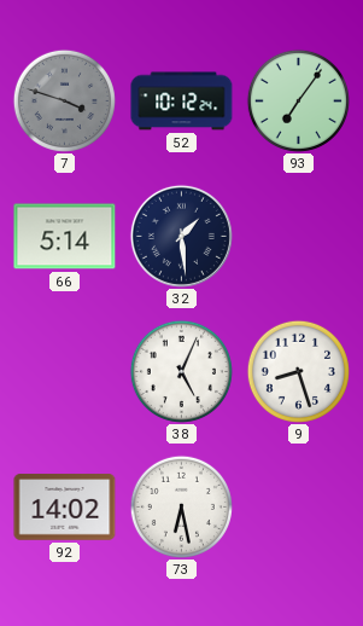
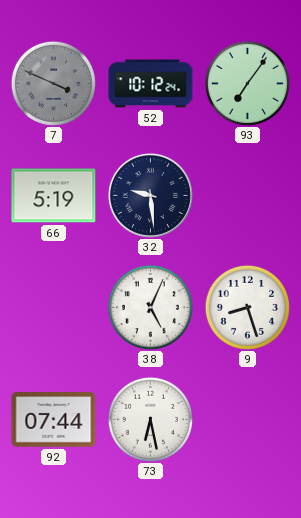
7: 3:48 -> 3:49
66: 5:14 -> 5:19
32: 1:29 -> 9:29
92: 14:02 -> 07:44
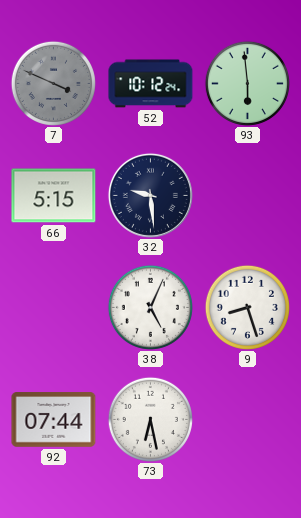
93: 7:06 -> 5:59
66: 5:19 -> 5:15
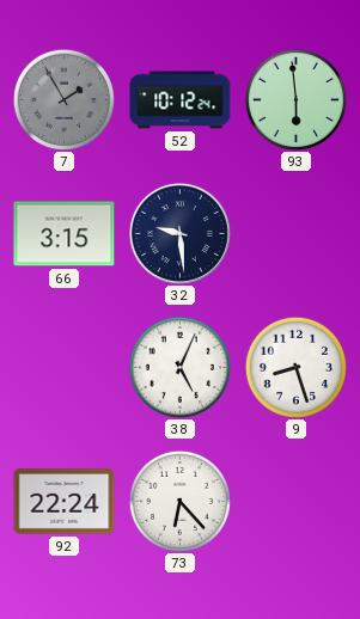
7: 3:49 -> 1:55
66: 5:15 -> 3:15
92: 07:44 -> 22:24
73: 6:28 -> 6:23
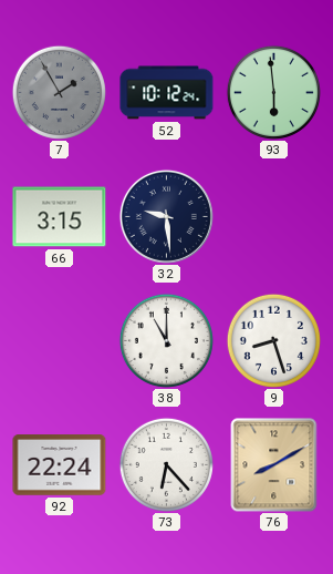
38: 5:04 -> 11:00
76: none -> 8:10
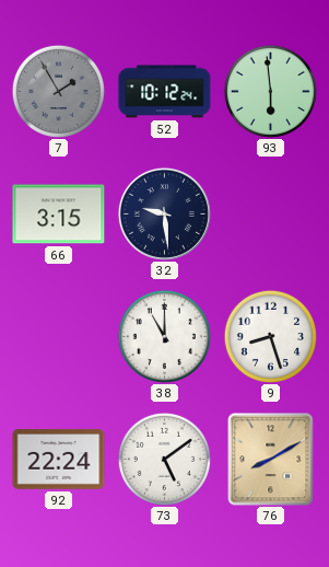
73: 6:23 -> 5:09
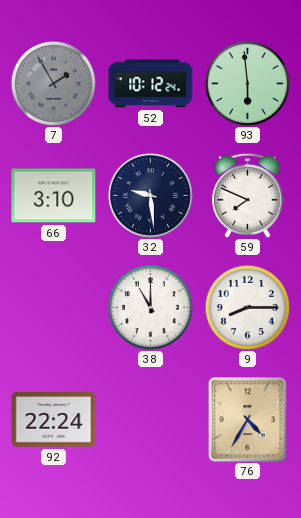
66: 3:15 -> 3:10
59: none -> 7:49
9: 8:27 -> 8:15
73: 5:09 -> none
76: 8:10 -> 4:35
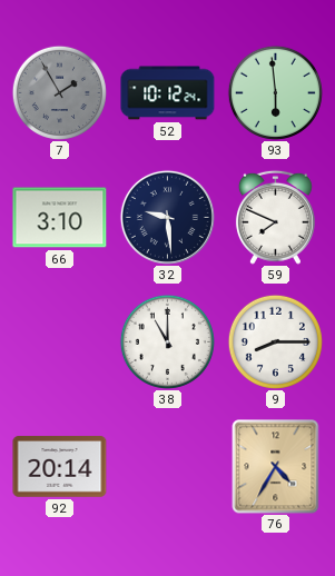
92: 22:24 -> 20:14
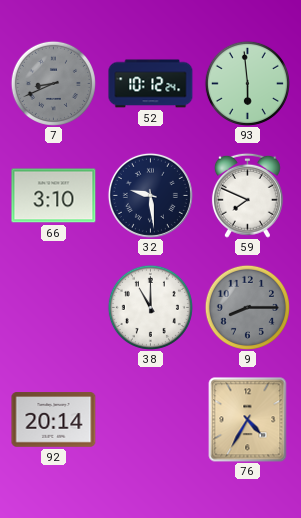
7: 1:55 -> 8:41
9 dial: white -> grey
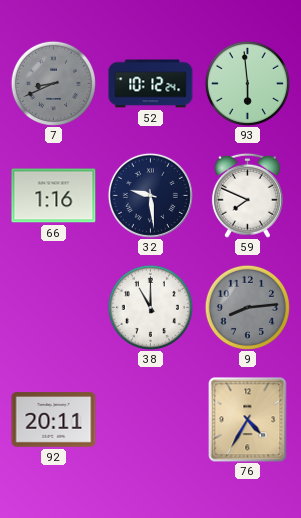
66: 3:10 -> 1:16
9: 8:15 -> 8:14
92: 20:14 -> 20:11
